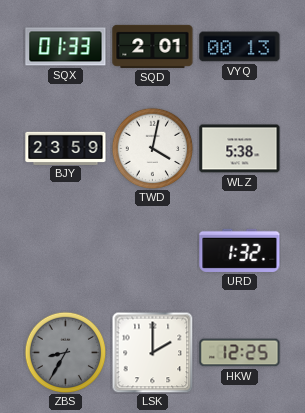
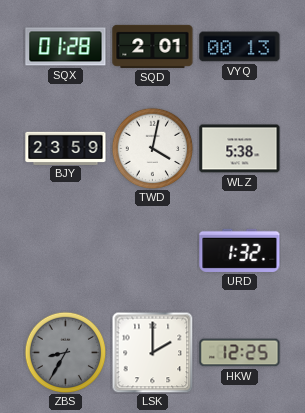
SQX: 01:33 -> 01:28
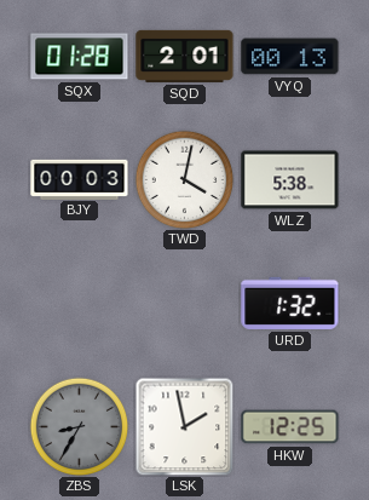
BJY: 23:59 -> 00:03
LSK: 2:00 -> 1:58
